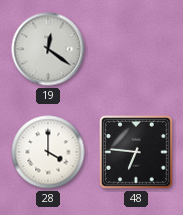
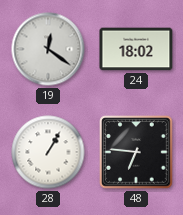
24: none -> 18:02
28: 4:00 -> 1:05
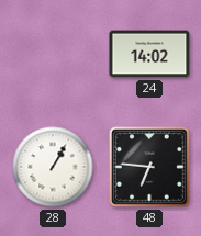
19: 12:21 -> none
24: 18:02 -> 14:02
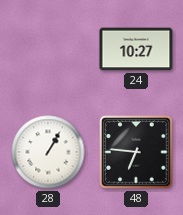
24: 14:02 -> 10:27
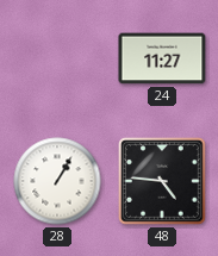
24: 10:27 -> 11:27
48: 6:46 -> 4:46
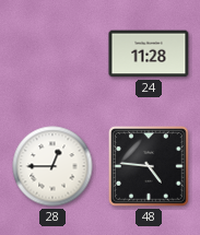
24: 11:27 -> 11:28
28: 1:05 -> 12:45
